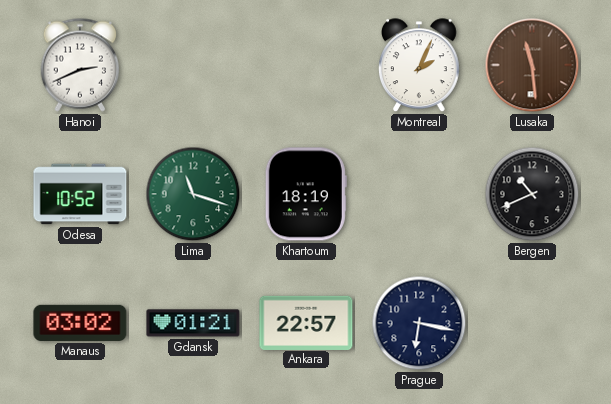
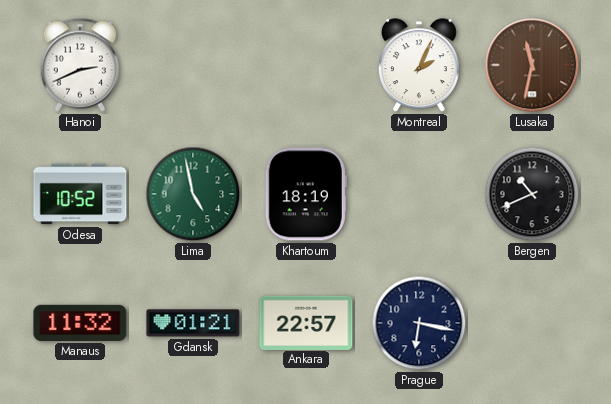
Lusaka: 11:29 -> 11:32
Lima: 11:18 -> 4:58
Manaus: 03:02 -> 11:32
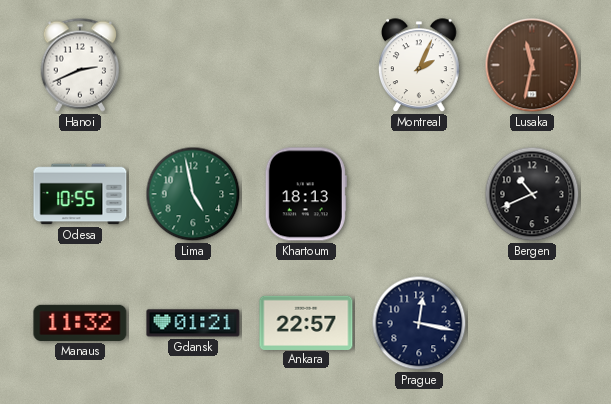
Odesa: 10:52 -> 10:55
Khartoum: 18:19 -> 18:13
Prague: 6:17 -> 12:17
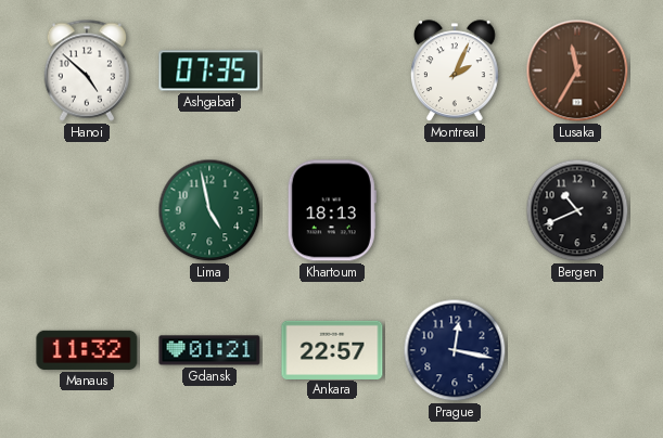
Hanoi: 2:41 -> 4:52
Ashgabat: none -> 07:35
Lusaka: 11:32 -> 11:35
Odesa: 10:55 -> none
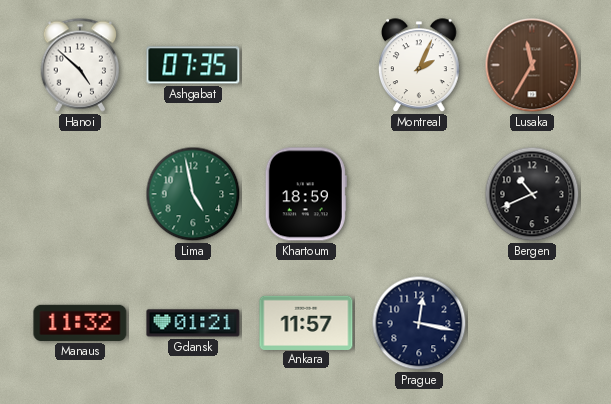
Khartoum: 18:13 -> 18:59
Ankara: 22:57 -> 11:57
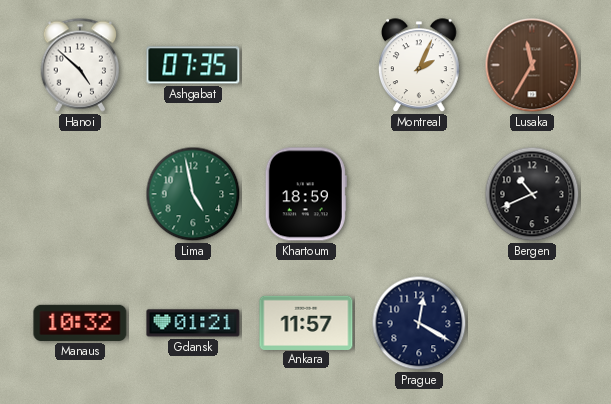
Manaus: 11:32 -> 10:32
Prague: 12:17 -> 12:20
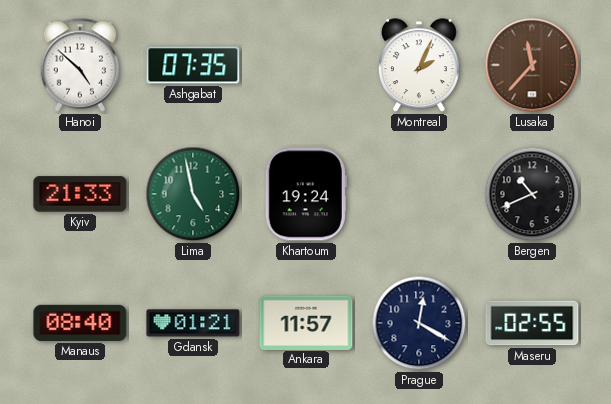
Lusaka: 11:35 -> 11:37
Kyiv: none -> 21:33
Khartoum: 18:59 -> 19:24
Manaus: 10:32 -> 08:40
Maseru: none -> 02:55
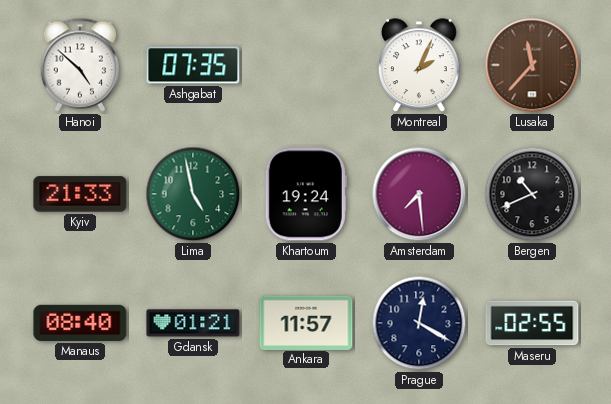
Amsterdam: none -> 7:29
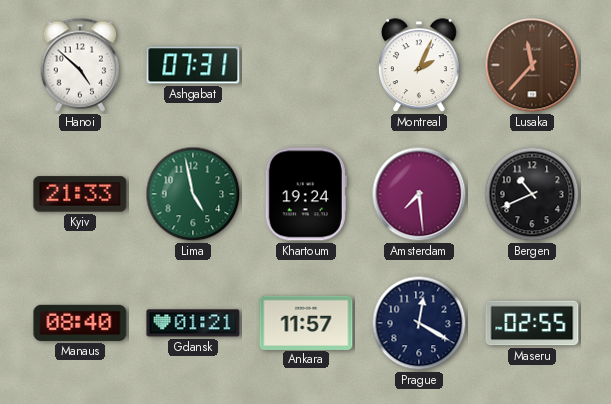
Ashgabat: 07:35 -> 07:31
